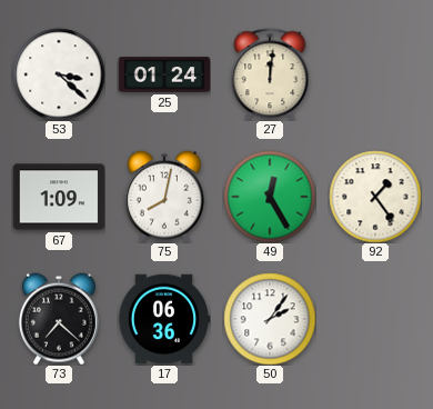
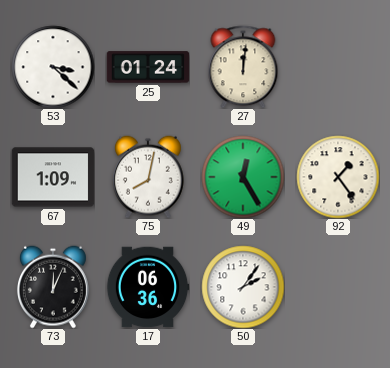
73: 7:22 -> 12:04
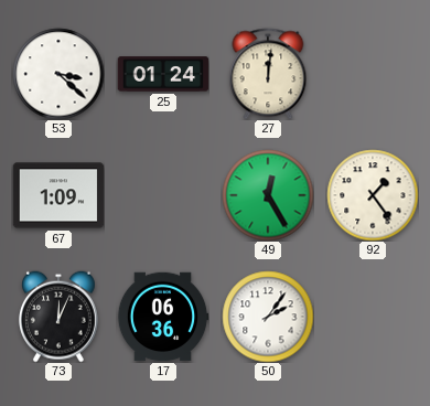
75: 8:02 -> none
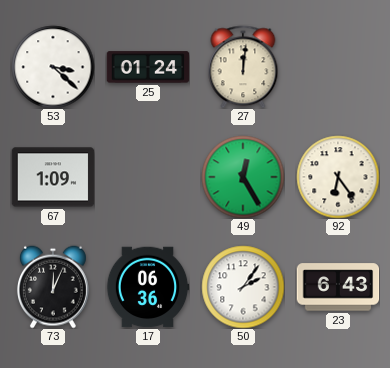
92: 1:24 -> 6:24
23: none -> 6:43
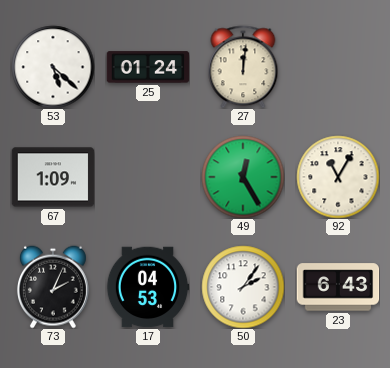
53: 3:22 -> 5:22
92: 6:24 -> 11:05
73: 12:04 -> 2:04
17: 06:36 -> 04:53
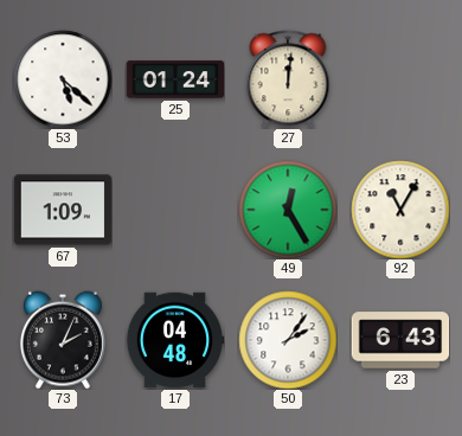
17: 04:53 -> 04:48
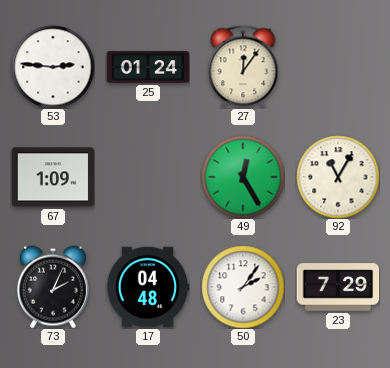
53: 5:22 -> 2:46
27: 12:01 -> 12:06
23: 6:43 -> 7:29
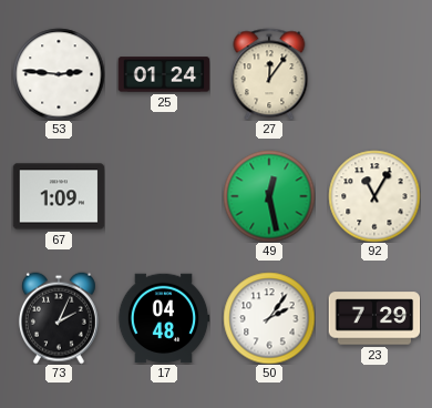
49: 12:25 -> 12:28
